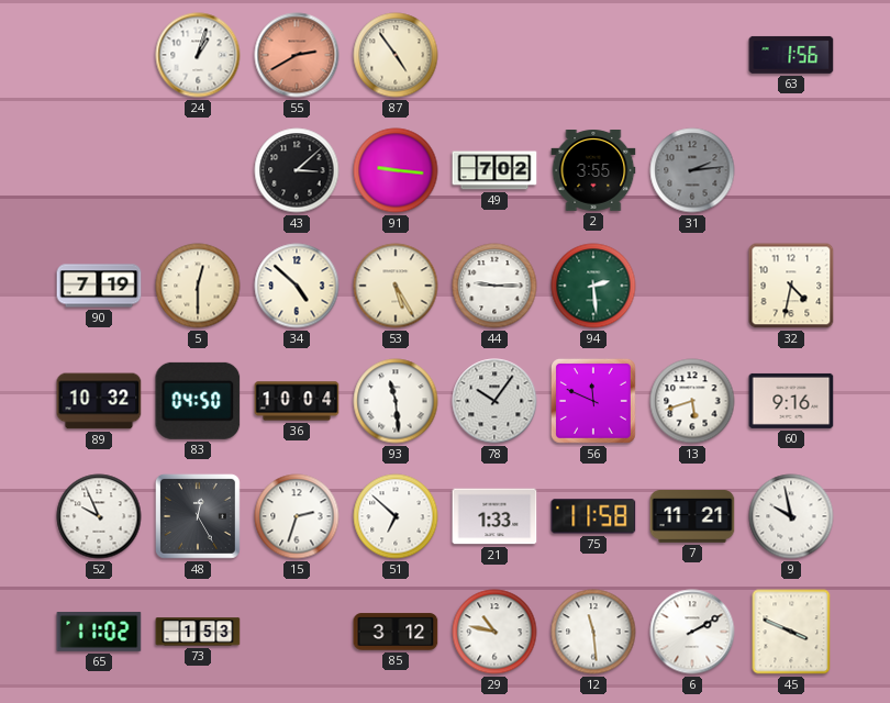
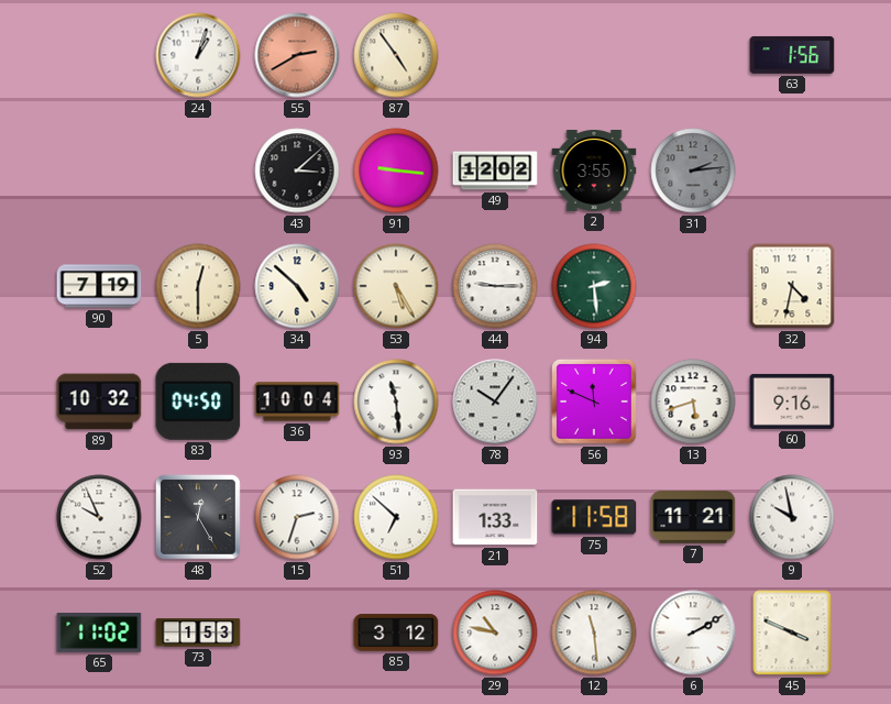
49: 7:02 -> 12:02
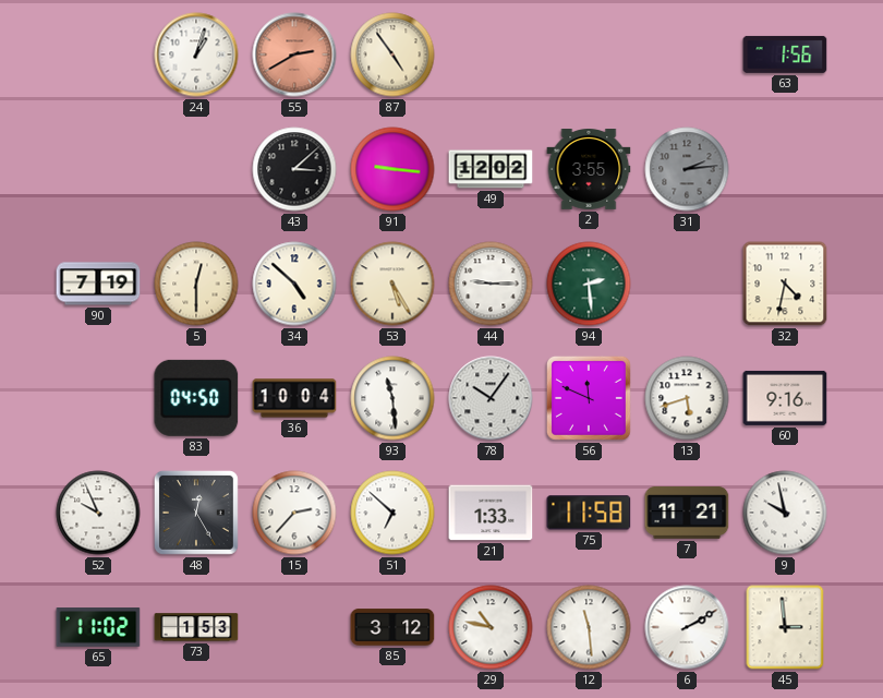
89: 10:32 -> none
15: 2:33 -> 2:37
45: 3:49 -> 2:59
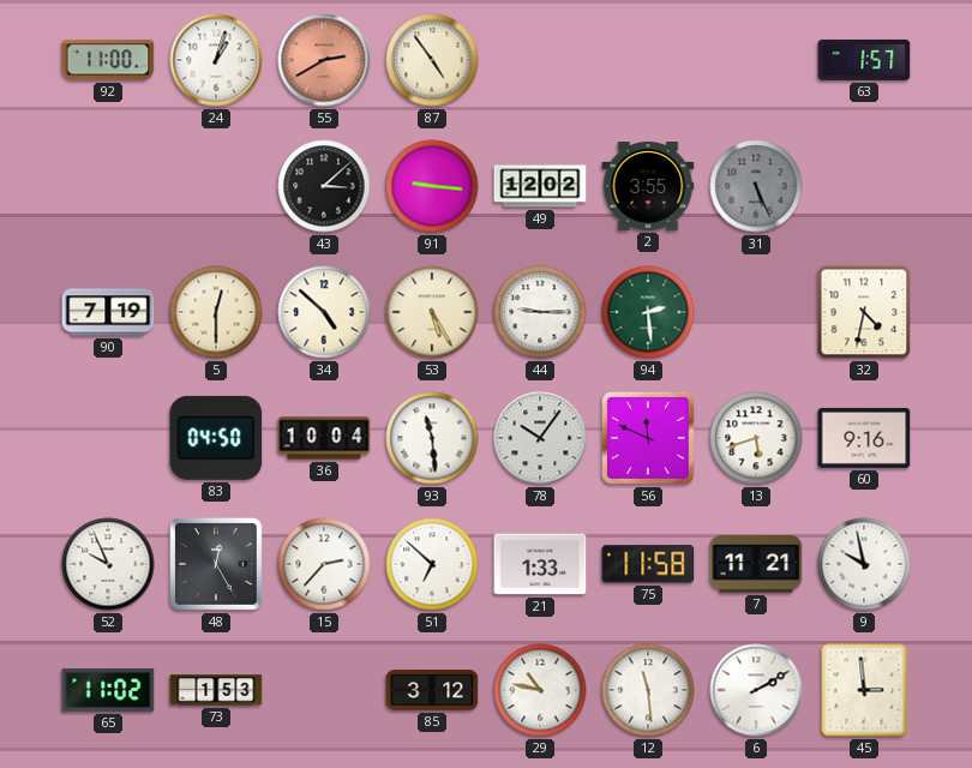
92: none -> 11:00
63: 1:56 -> 1:57
31: 2:14 -> 5:26
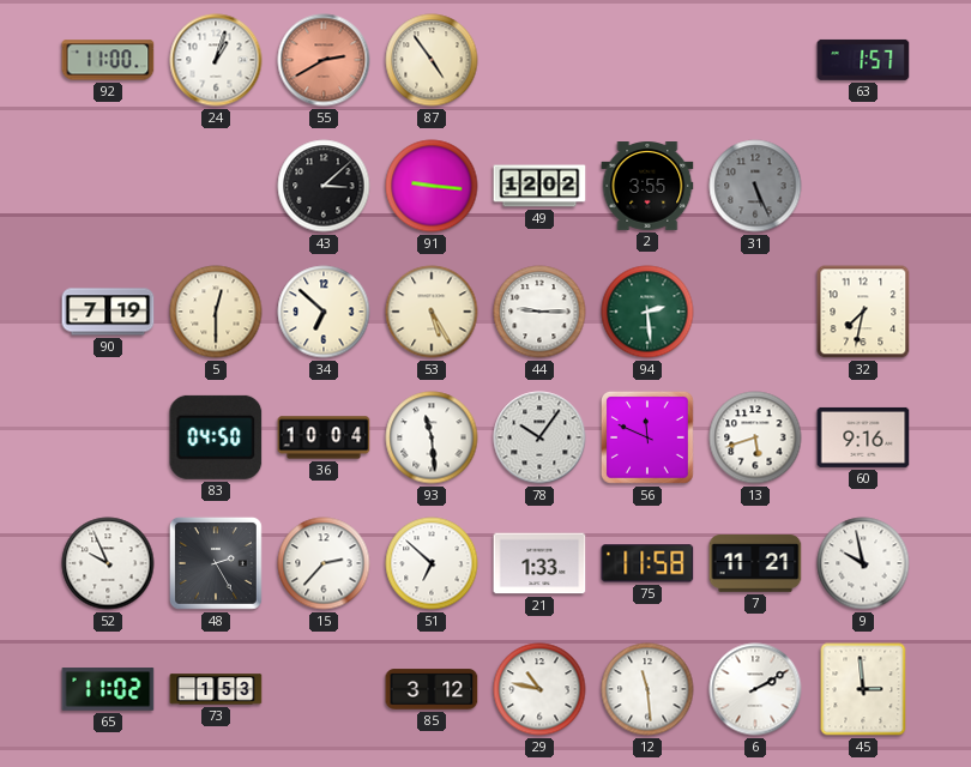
34: 4:52 -> 6:52
32: 4:32 -> 7:32
48: 12:25 -> 2:25
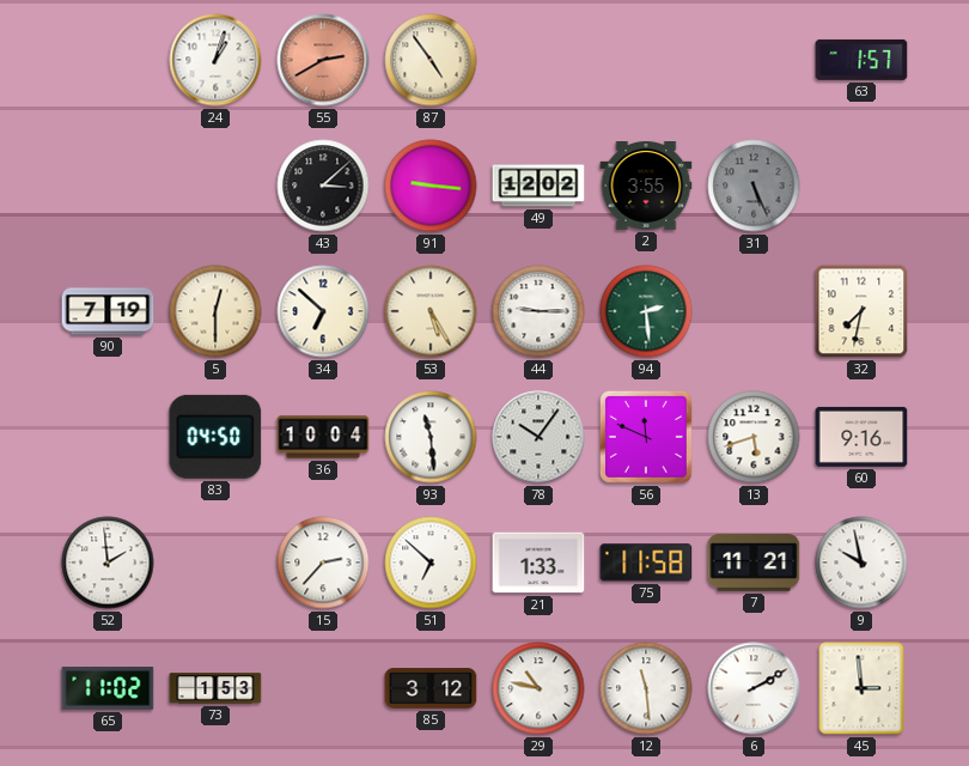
92: 11:00 -> none
52: 9:56 -> 1:59
48: 2:25 -> none
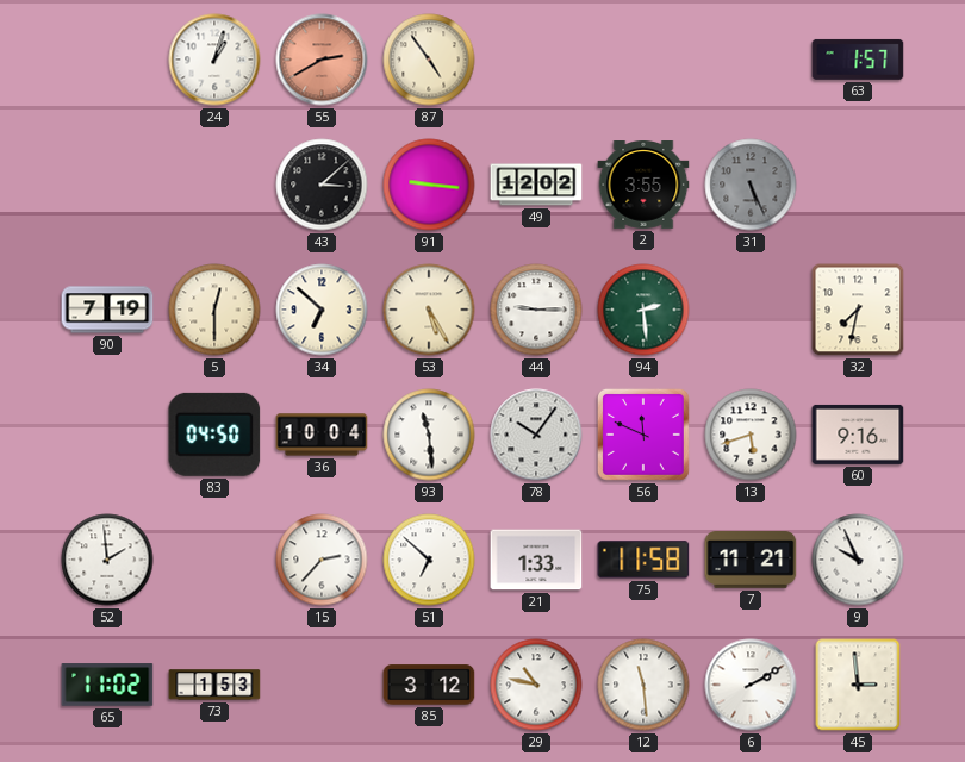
9: 9:58 -> 9:56
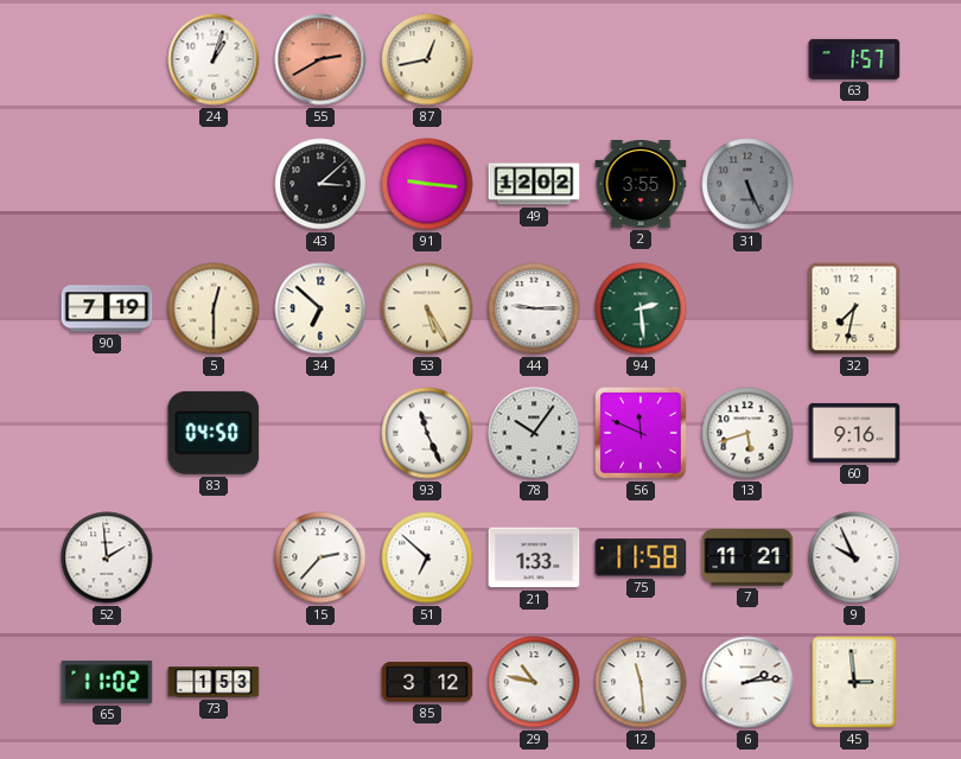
87: 4:54 -> 12:43
36: 10:04 -> none
93: 11:29 -> 11:26
6: 2:10 -> 2:14
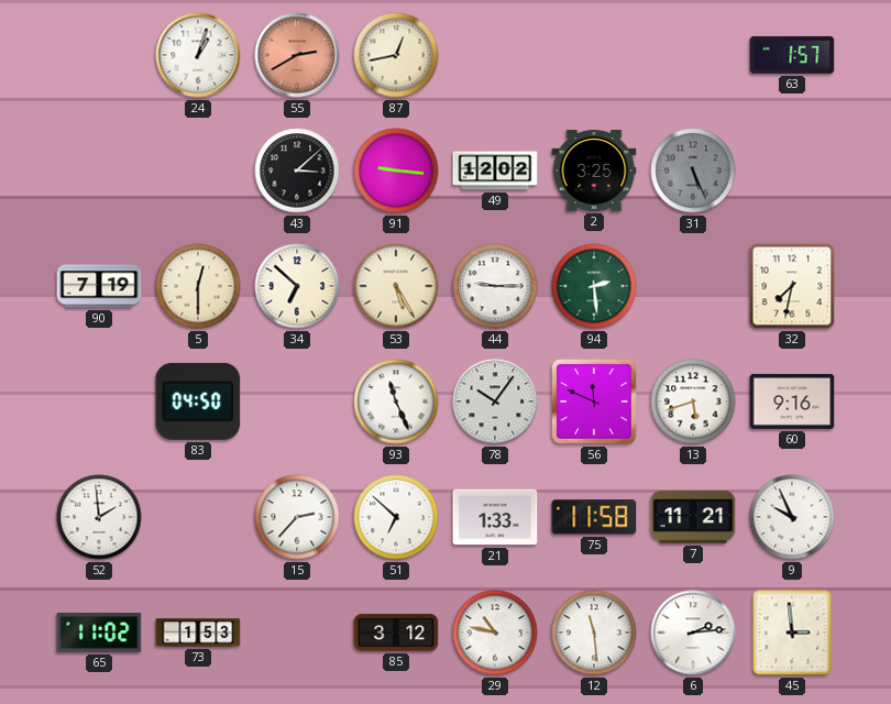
2: 3:55 -> 3:25
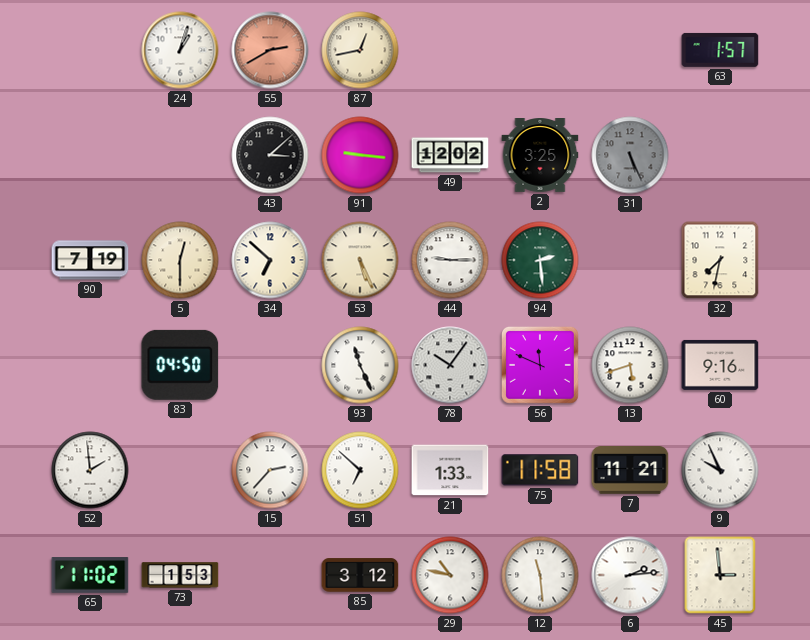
53: 5:25 -> 5:26
